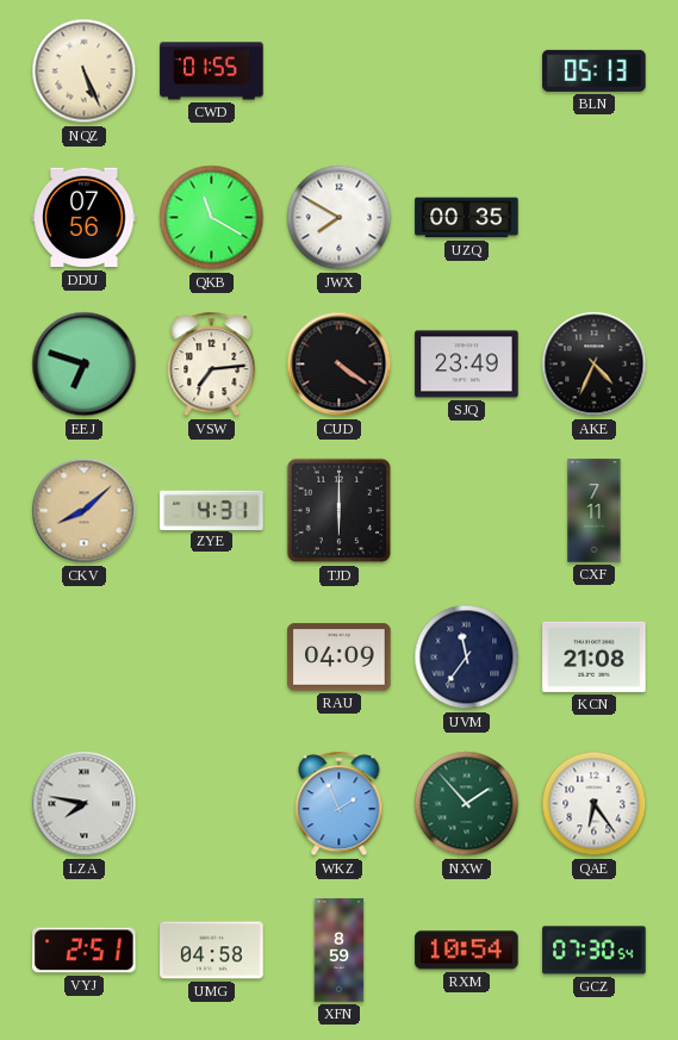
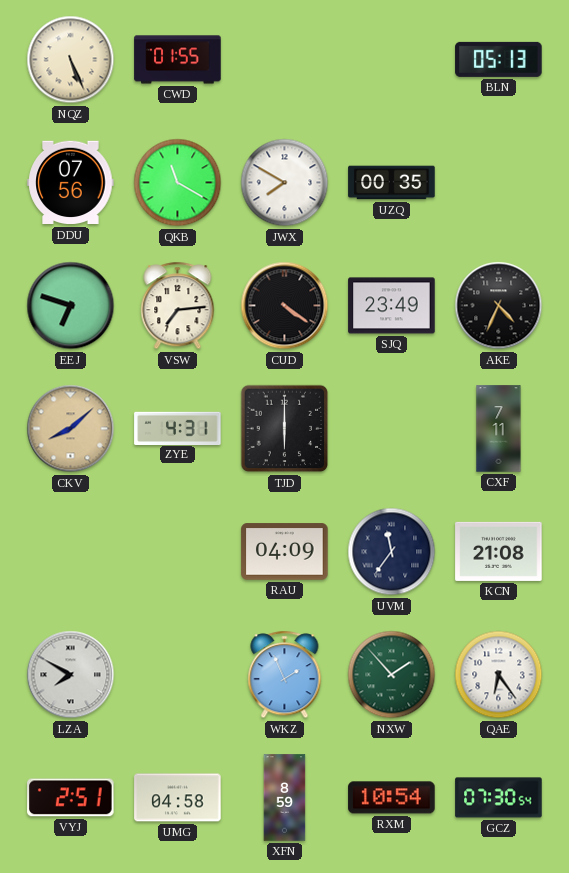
LZA: 7:47 -> 7:50
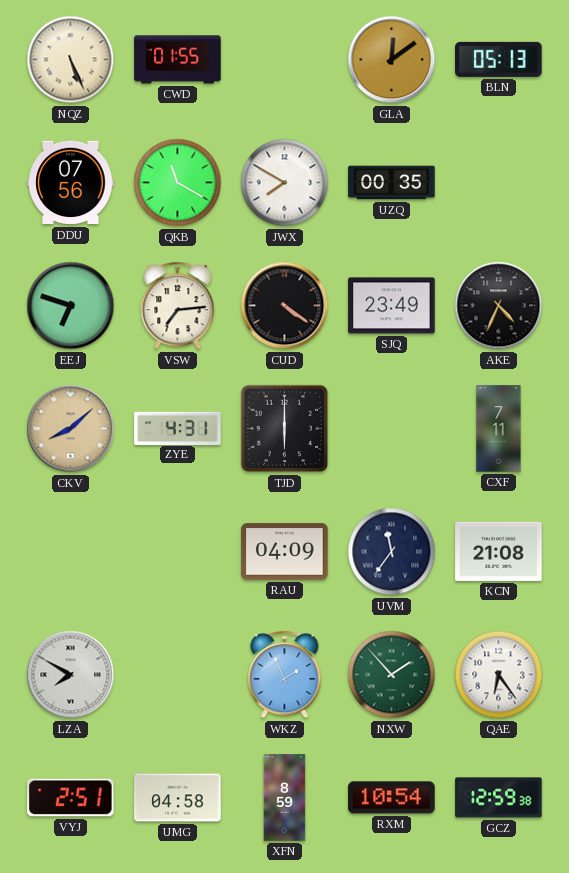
GLA: none -> 12:09
GCZ: 07:30 -> 12:59
